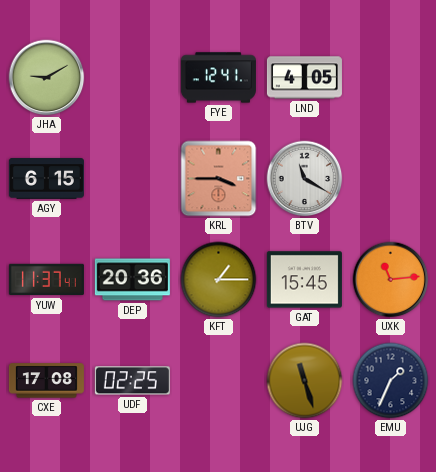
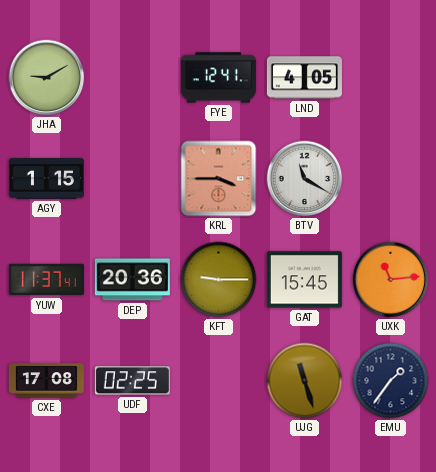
AGY: 6:15 -> 1:15
KFT: 1:15 -> 9:15
EMU: 1:34 -> 1:36
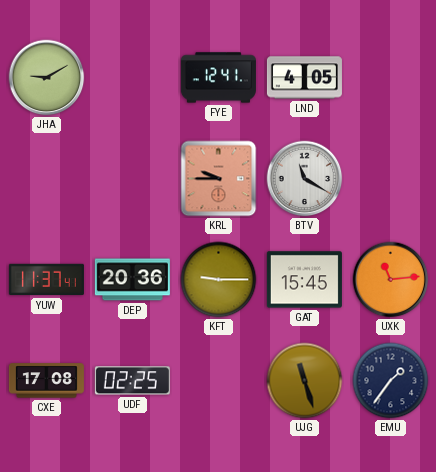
AGY: 1:15 -> none
KRL: 3:45 -> 9:45
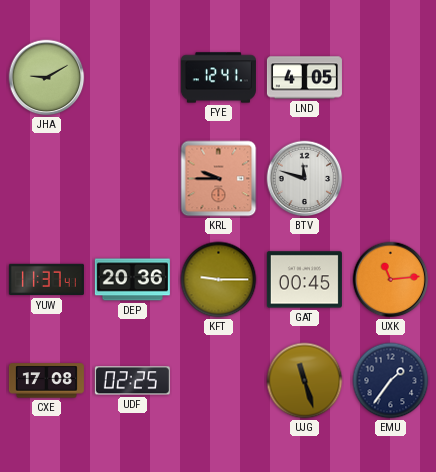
BTV: 11:20 -> 11:48
GAT: 15:45 -> 00:45
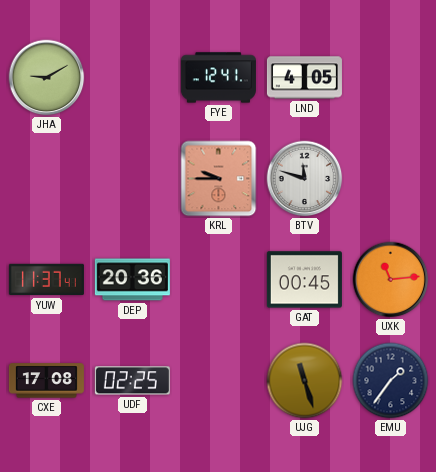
KFT: 9:15 -> none
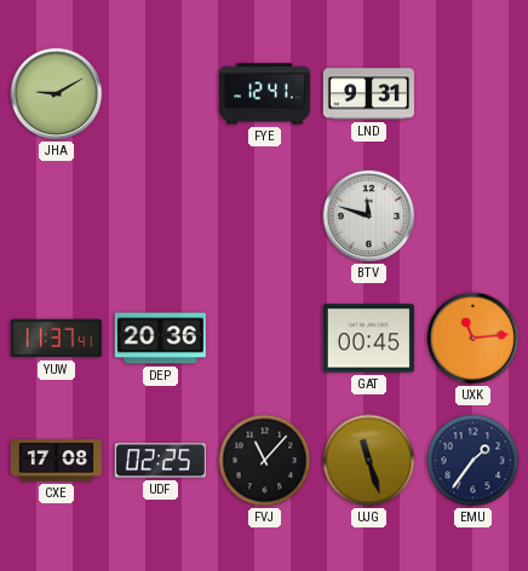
LND: 4:05 -> 9:31
KRL: 9:45 -> none
FVJ: none -> 11:07
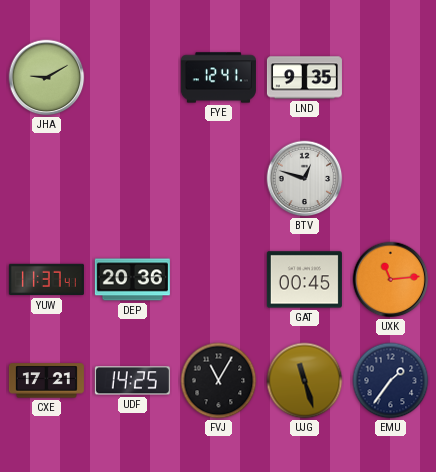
LND: 9:31 -> 9:35
BTV: 11:48 -> 12:48
CXE: 17:08 -> 17:21
UDF: 02:25 -> 14:25
FVJ: 11:07 -> 11:05
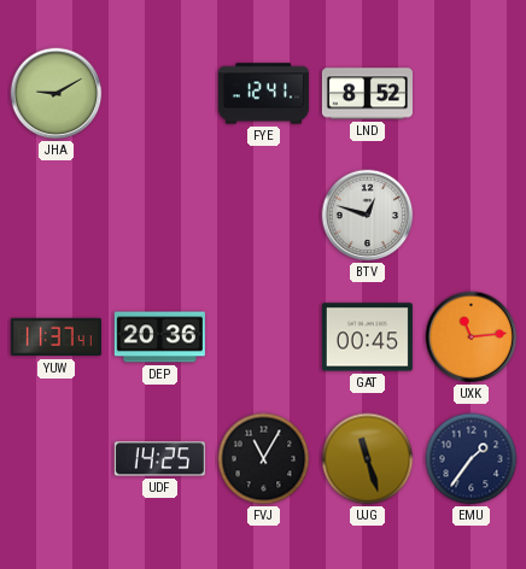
LND: 9:35 -> 8:52
CXE: 17:21 -> none
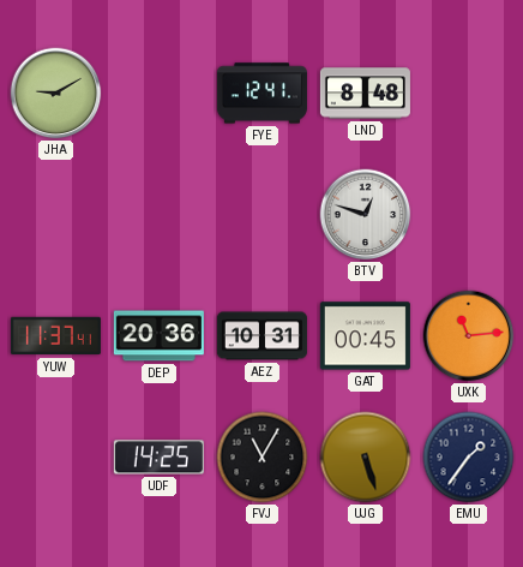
LND: 8:52 -> 8:48
AEZ: none -> 10:31
UJG: 11:27 -> 5:27
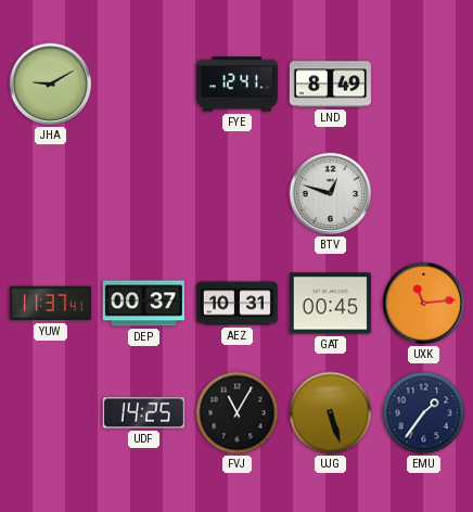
LND: 8:48 -> 8:49
DEP: 20:36 -> 00:37
